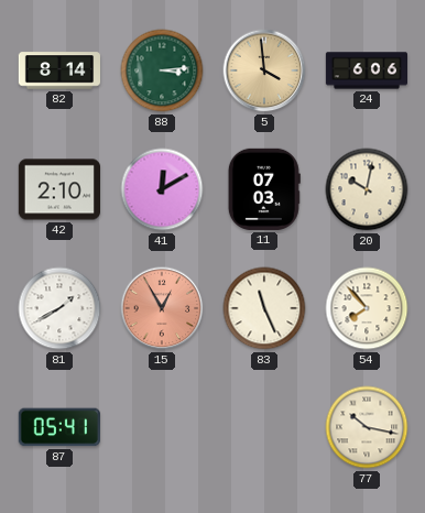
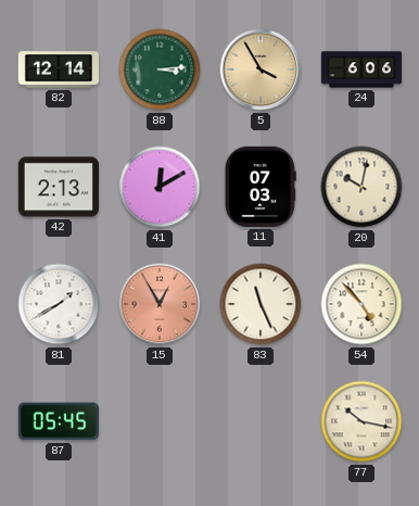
82: 8:14 -> 12:14
5: 3:59 -> 3:55
42: 2:10 -> 2:13
54: 7:53 -> 4:53
87: 05:41 -> 05:45
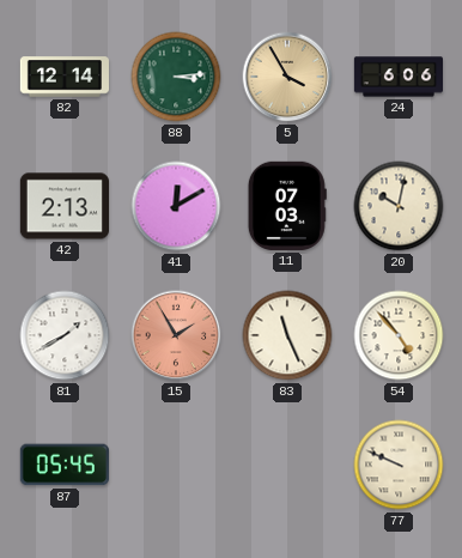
15: 12:55 -> 1:55
77: 10:17 -> 9:49
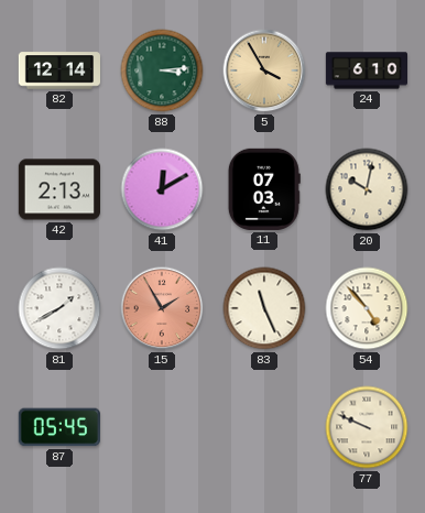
24: 6:06 -> 6:10
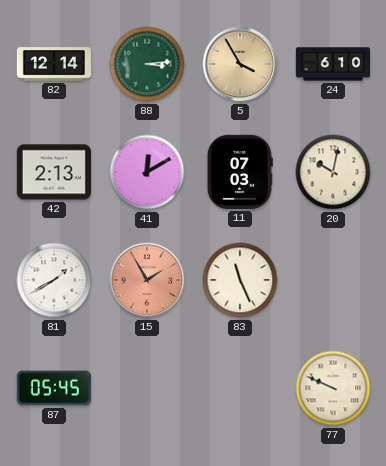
54: 4:53 -> none
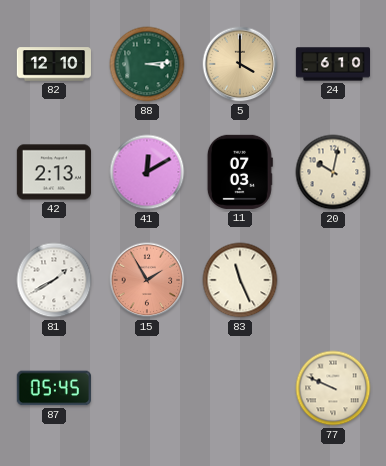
82: 12:14 -> 12:10
5: 3:55 -> 4:00
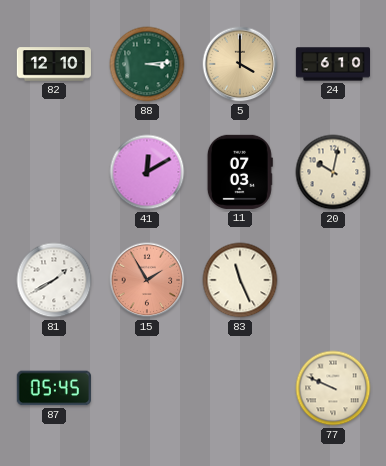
42: 2:13 -> none
